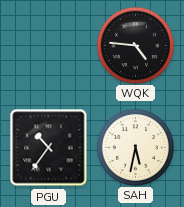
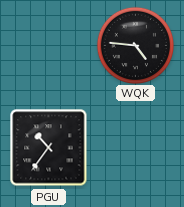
SAH: 5:32 -> none
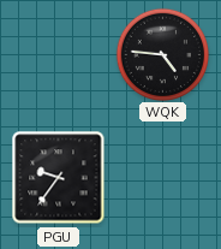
PGU: 10:36 -> 9:36
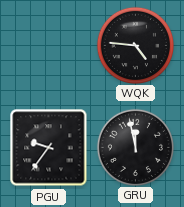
GRU: none -> 11:58
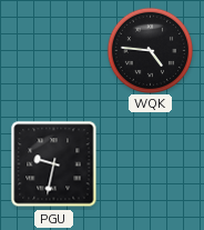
PGU: 9:36 -> 9:32
GRU: 11:58 -> none
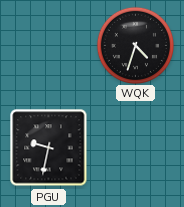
WQK: 4:46 -> 4:33
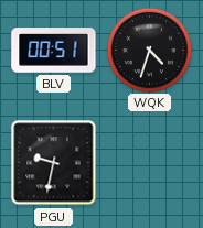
BLV: none -> 00:51
